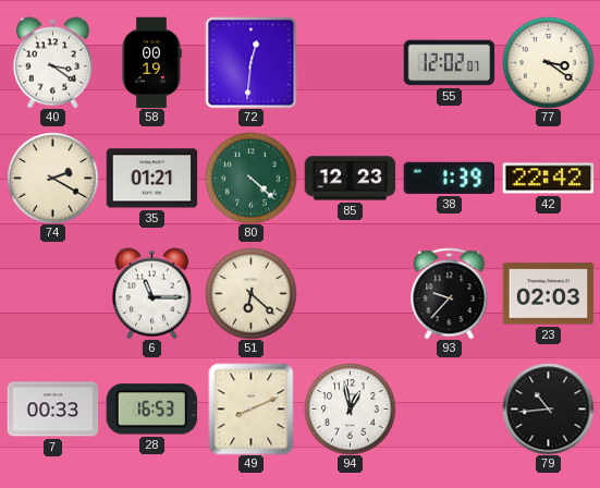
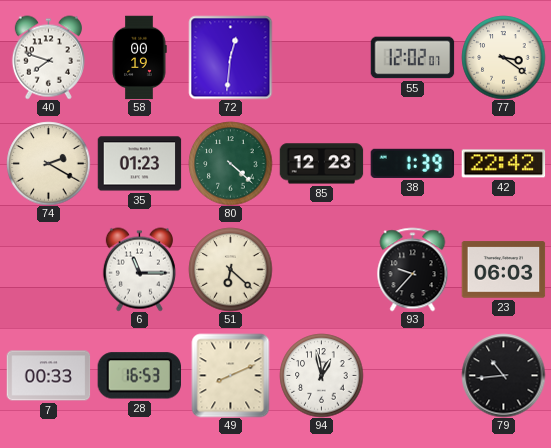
40: 3:21 -> 7:48
35: 01:21 -> 01:23
23: 02:03 -> 06:03
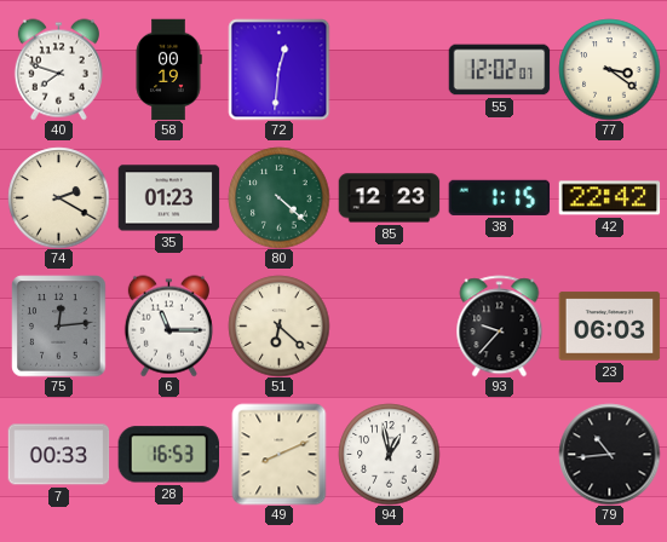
38: 1:39 -> 1:15
75: none -> 12:14
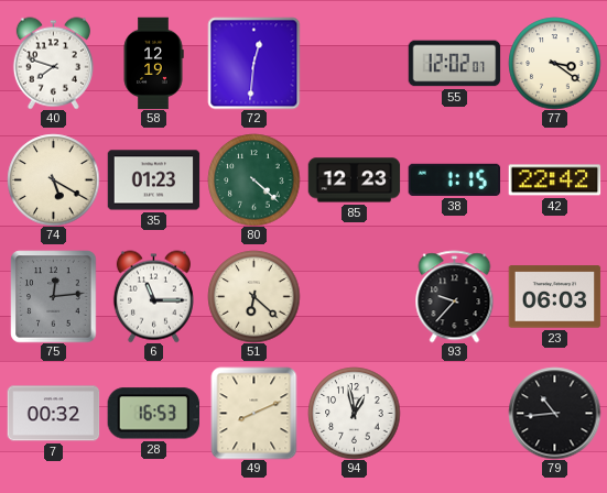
58: 00:19 -> 12:19
74: 2:20 -> 5:20
7: 00:33 -> 00:32
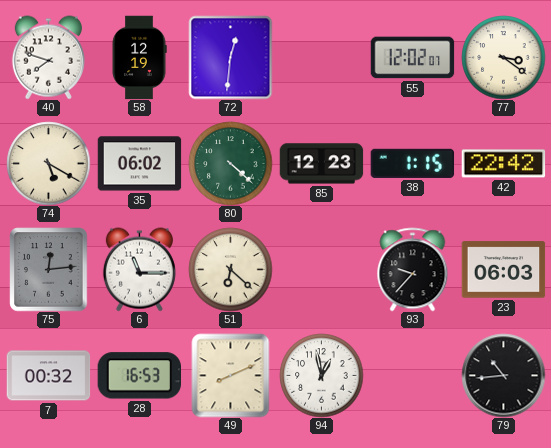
35: 01:23 -> 06:02
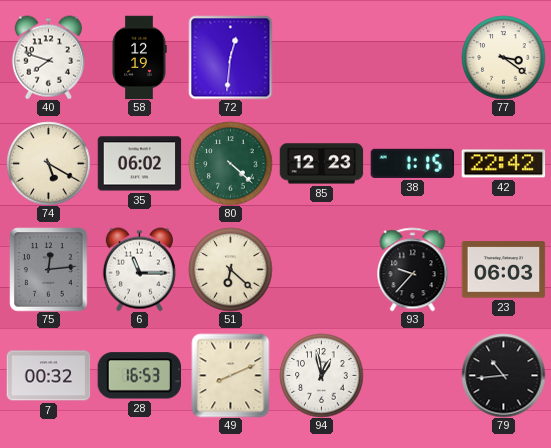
55: 12:02 -> none
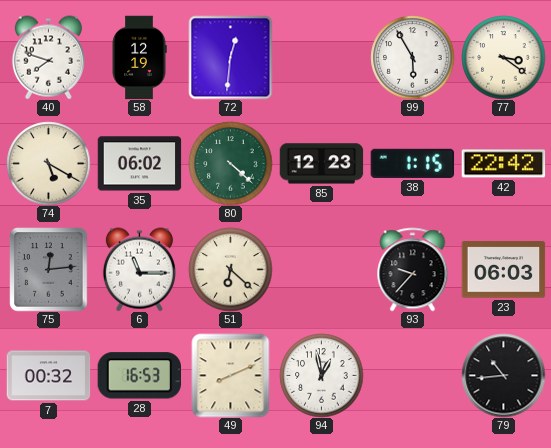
99: none -> 5:55
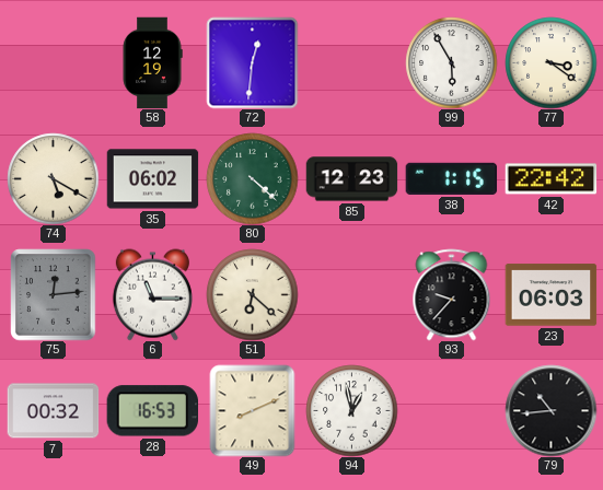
40: 7:48 -> none
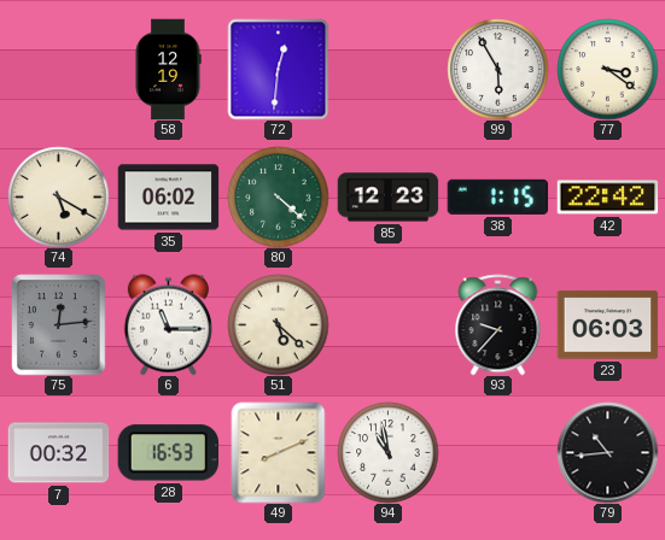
51: 6:22 -> 5:22
94: 12:58 -> 10:58
